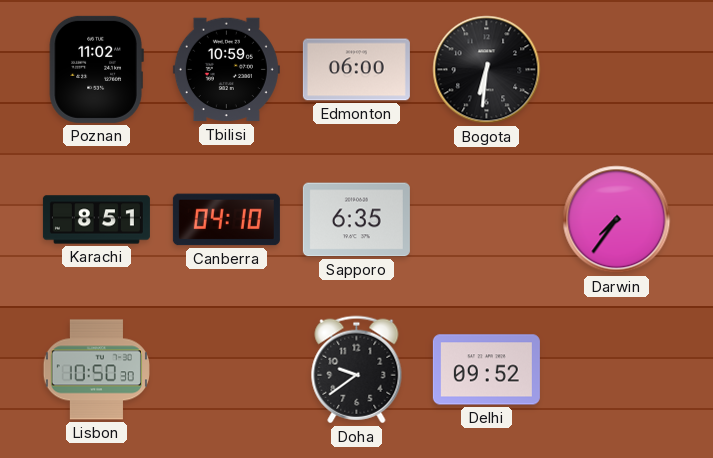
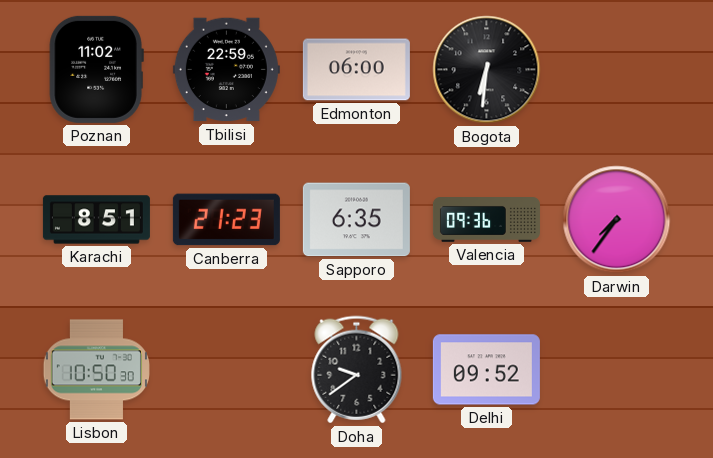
Tbilisi: 10:59 -> 22:59
Canberra: 04:10 -> 21:23
Valencia: none -> 09:36
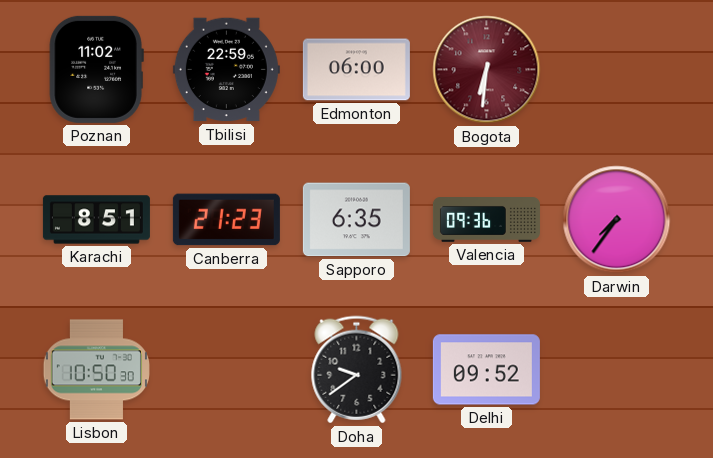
Bogota dial: black -> burgundy
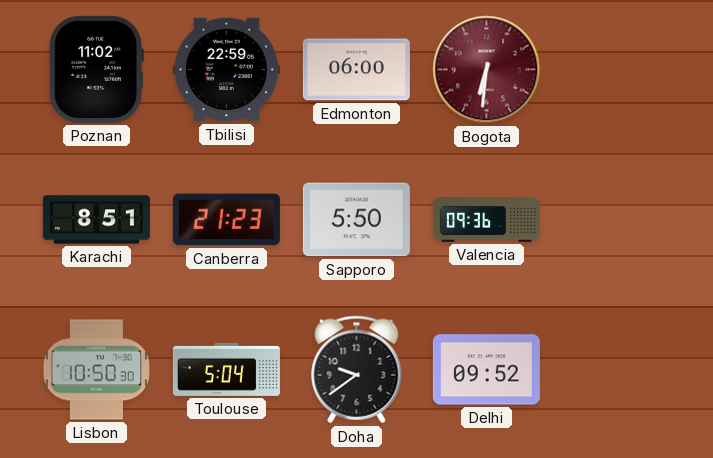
Sapporo: 6:35 -> 5:50
Darwin: 7:36 -> none
Toulouse: none -> 5:04
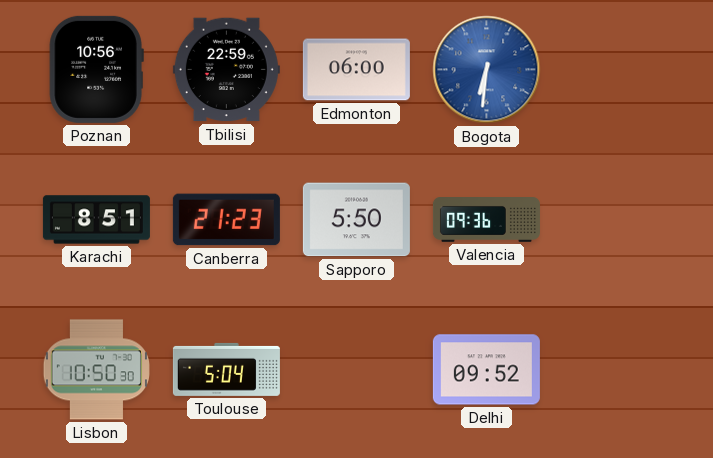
Poznan: 11:02 -> 10:56
Bogota dial: burgundy -> blue
Doha: 9:39 -> none
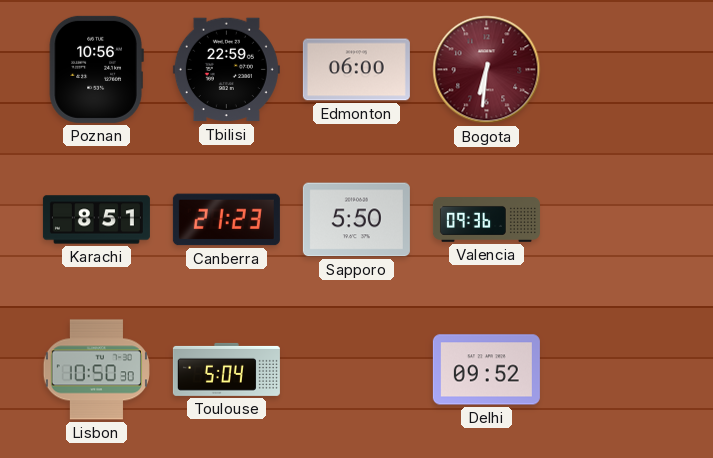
Bogota dial: blue -> burgundy
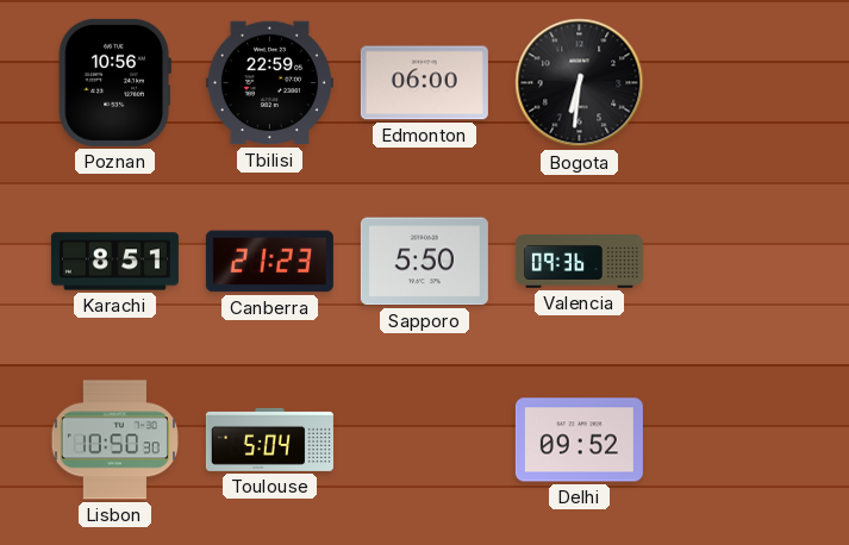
Bogota dial: burgundy -> black
